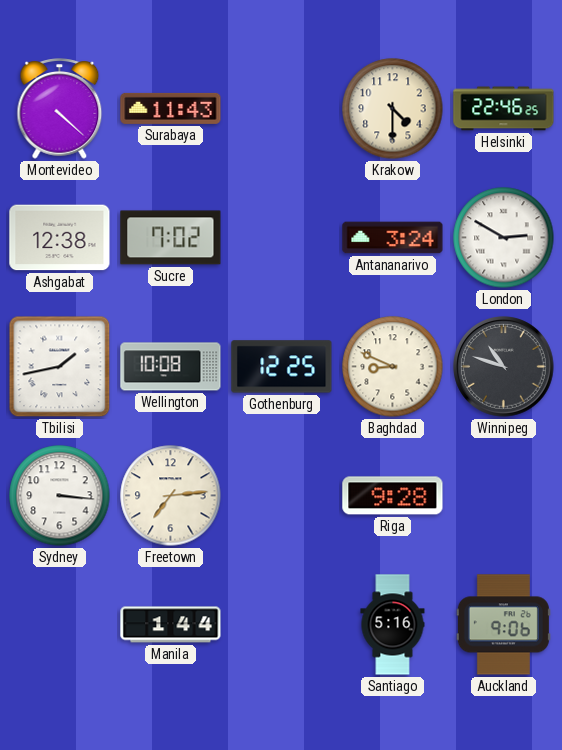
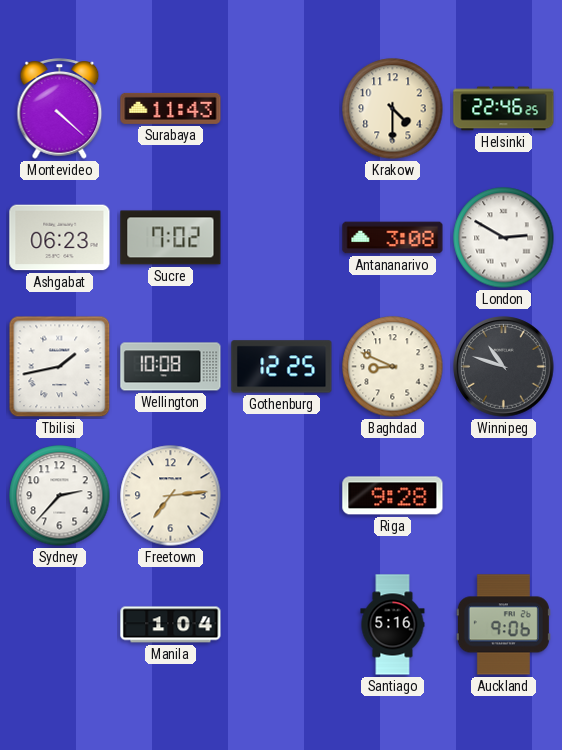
Ashgabat: 12:38 -> 06:23
Antananarivo: 3:24 -> 3:08
Sydney: 3:16 -> 2:37
Manila: 1:44 -> 1:04
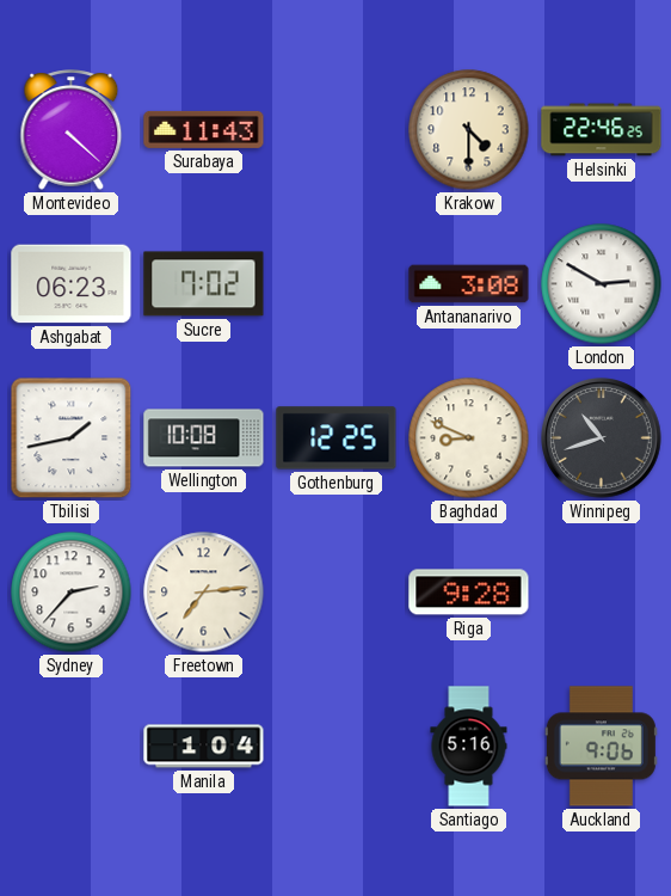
Winnipeg: 10:48 -> 10:42
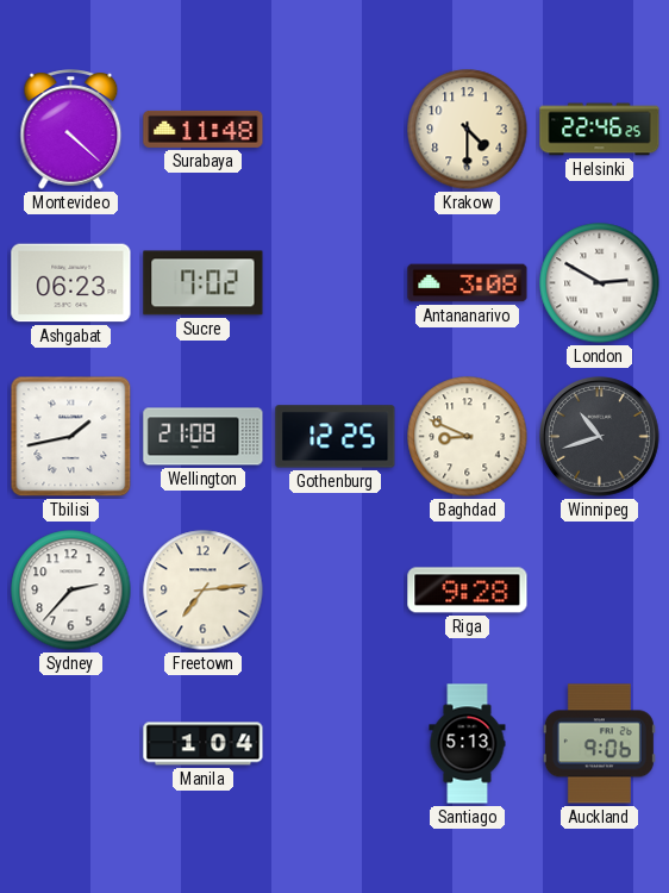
Surabaya: 11:43 -> 11:48
Wellington: 10:08 -> 21:08
Santiago: 5:16 -> 5:13
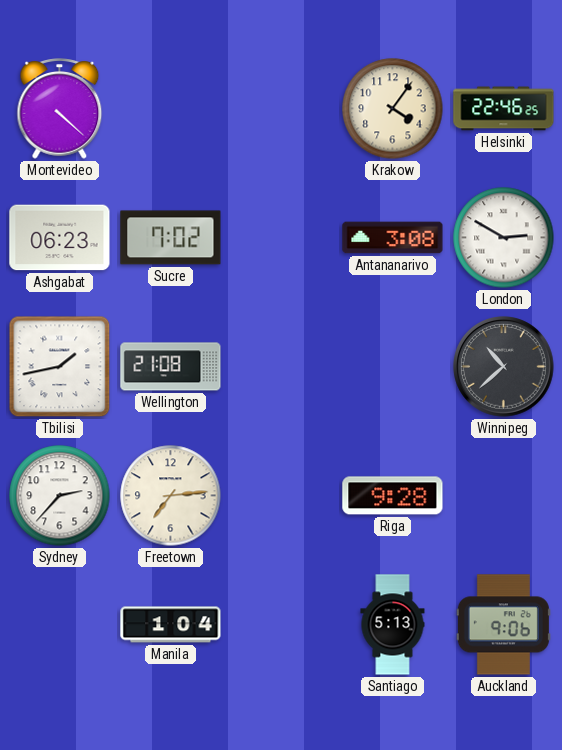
Surabaya: 11:48 -> none
Krakow: 4:30 -> 4:06
Gothenburg: 12:25 -> none
Baghdad: 8:49 -> none
Winnipeg: 10:42 -> 10:38
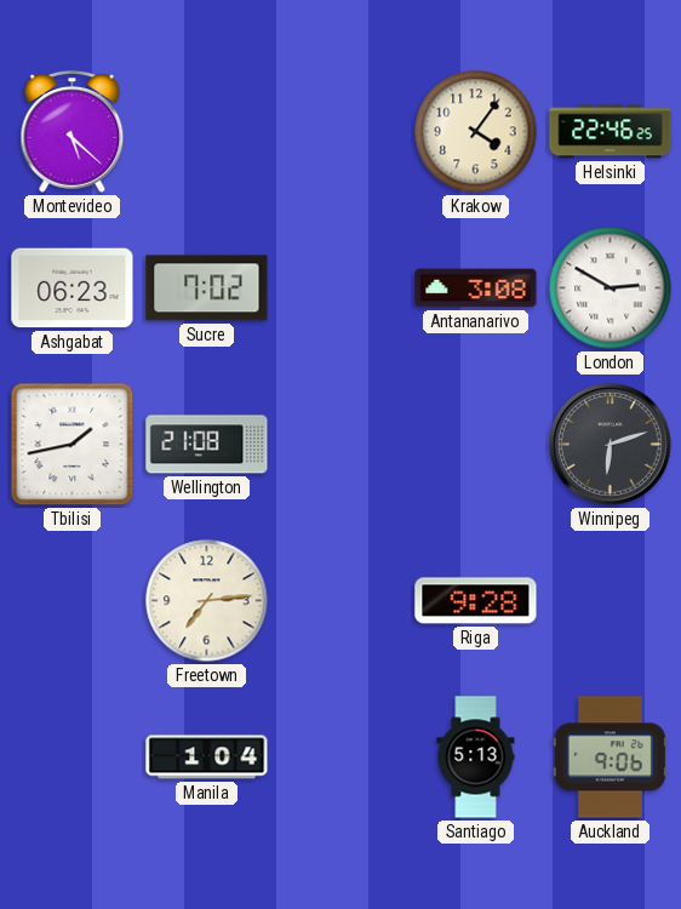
Montevideo: 4:22 -> 5:22
Winnipeg: 10:38 -> 6:12
Sydney: 2:37 -> none
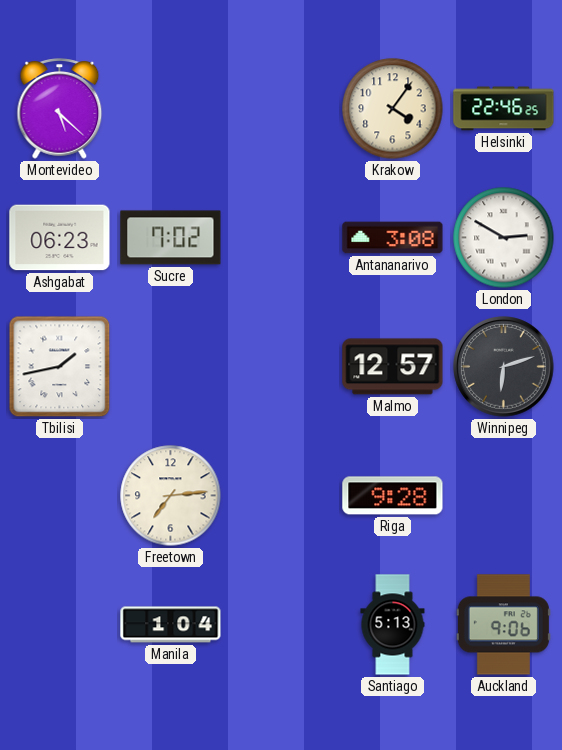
Wellington: 21:08 -> none
Malmo: none -> 12:57
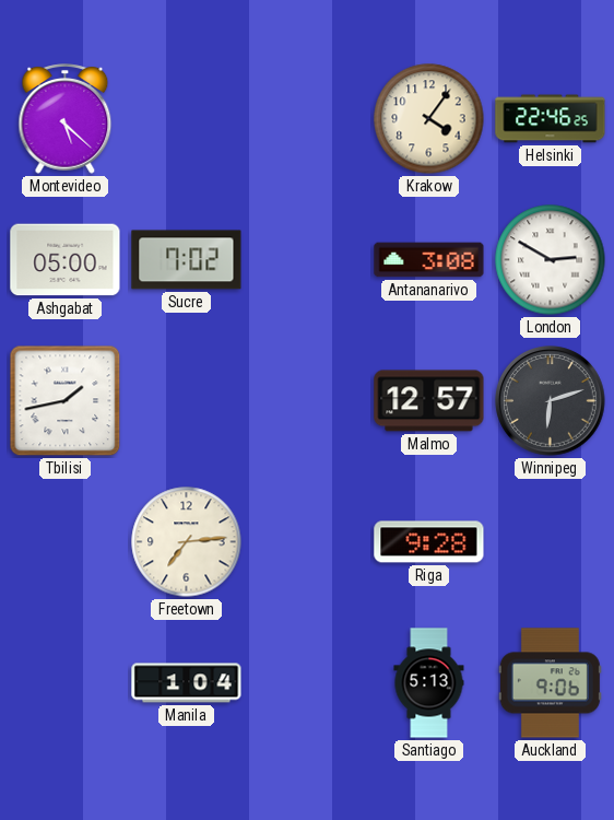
Ashgabat: 06:23 -> 05:00
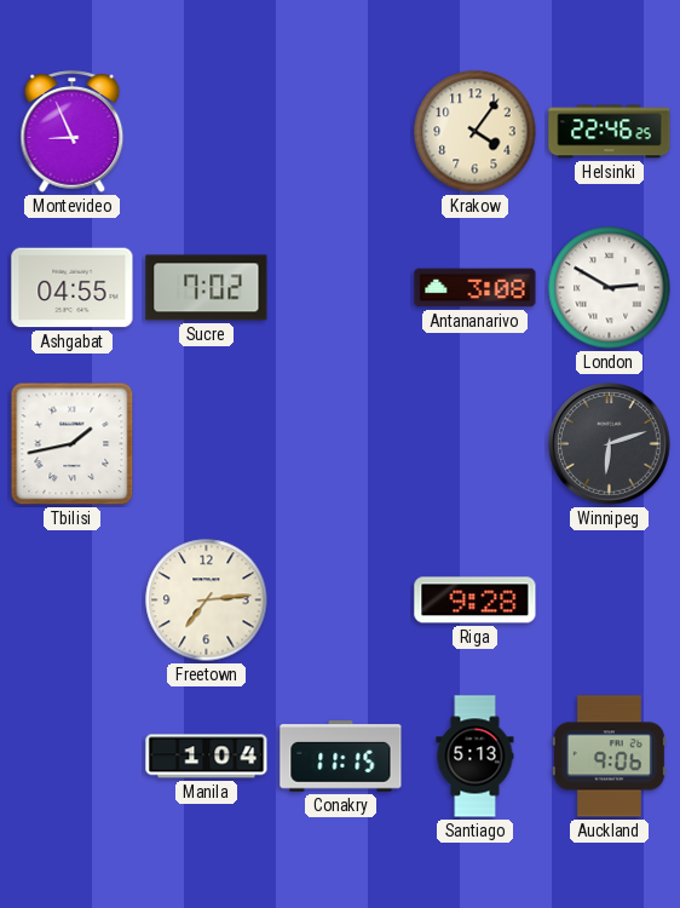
Montevideo: 5:22 -> 8:56
Ashgabat: 05:00 -> 04:55
Malmo: 12:57 -> none
Conakry: none -> 11:15
